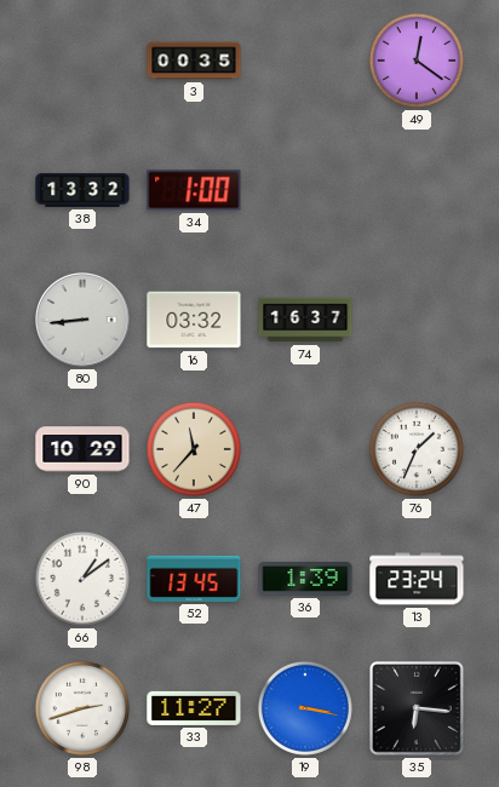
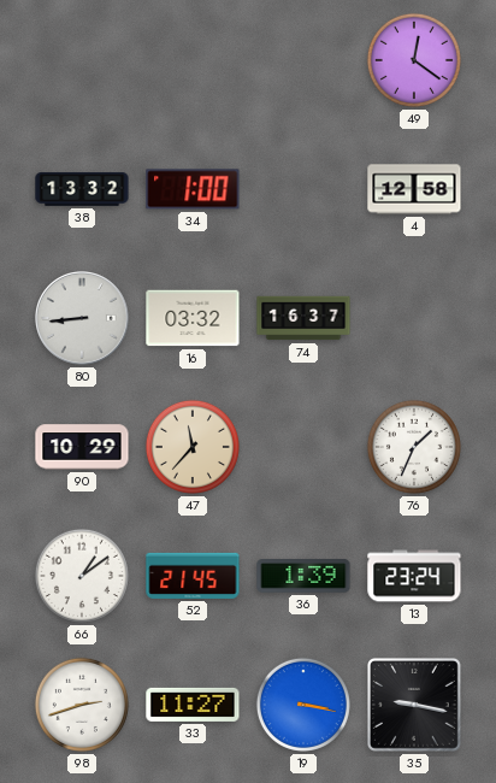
3: 00:35 -> none
4: none -> 12:58
52: 13:45 -> 21:45
35: 6:16 -> 9:17
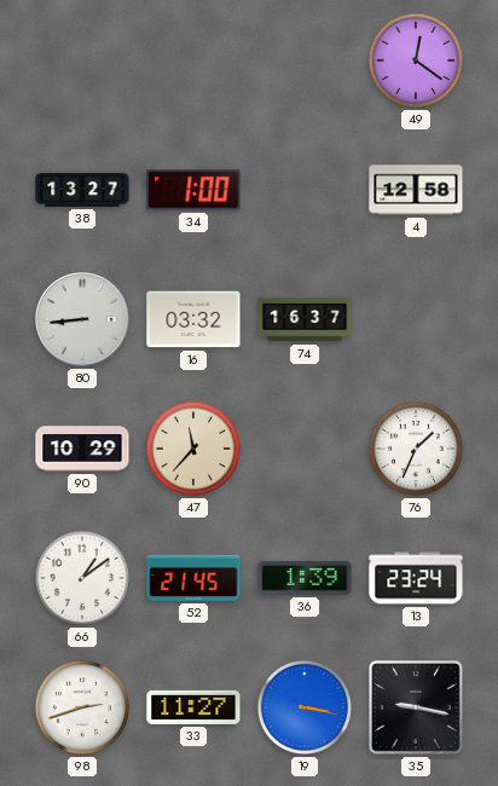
38: 13:32 -> 13:27
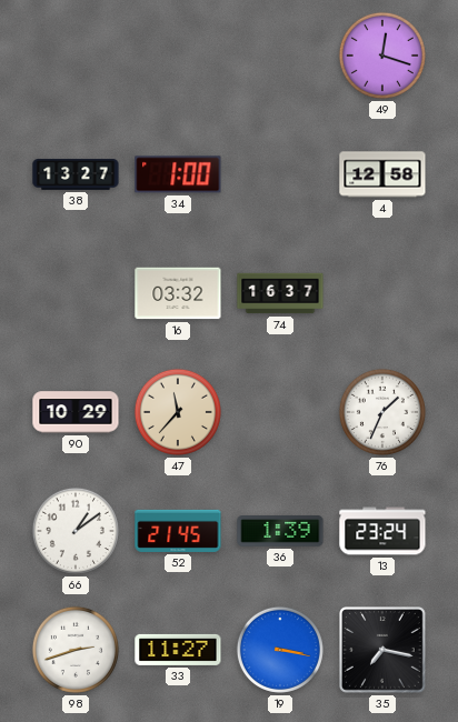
49: 12:21 -> 12:18
80: 8:44 -> none
35: 9:17 -> 7:17
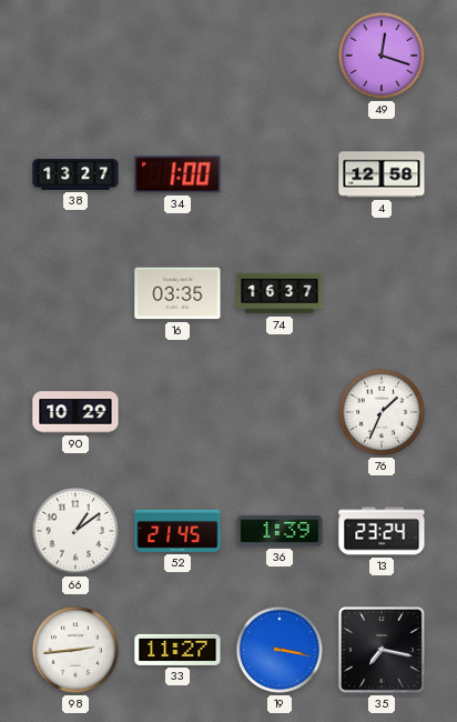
16: 03:32 -> 03:35
47: 11:37 -> none
98: 2:42 -> 2:44
